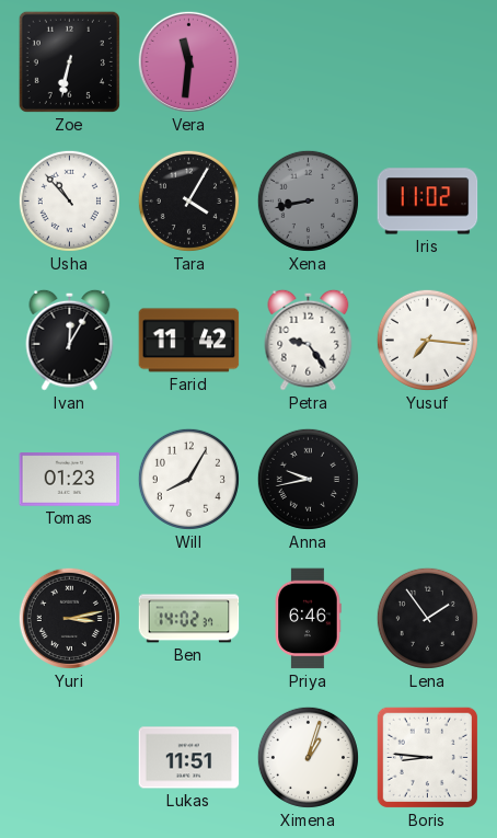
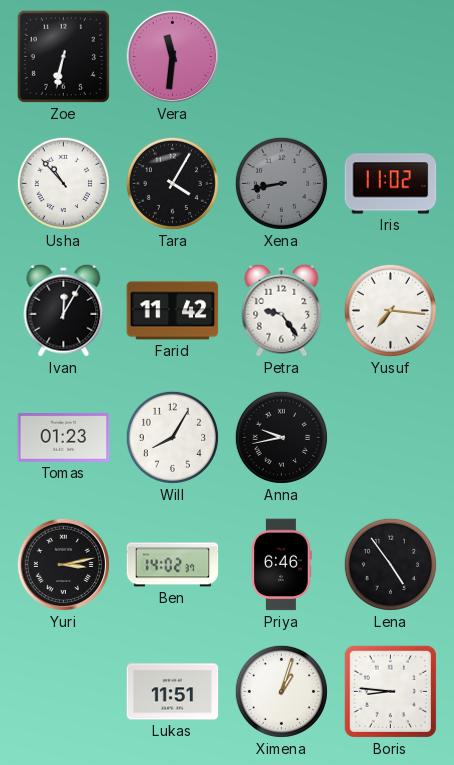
Lena: 1:54 -> 4:54
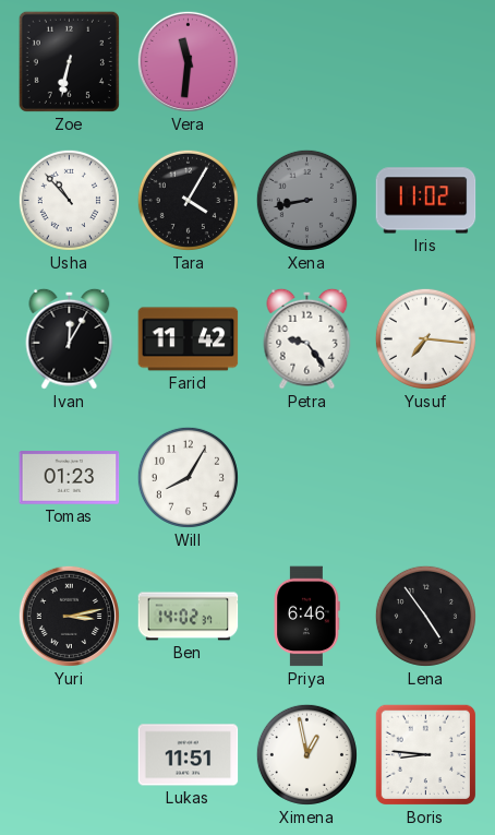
Anna: 9:43 -> none
Ximena: 1:03 -> 12:58
